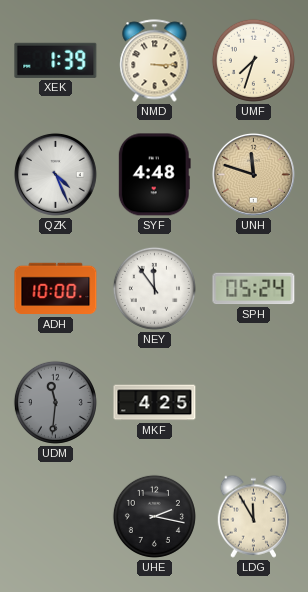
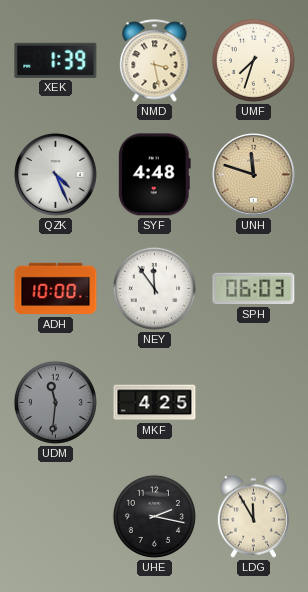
NMD: 3:15 -> 3:28
SPH: 05:24 -> 06:03
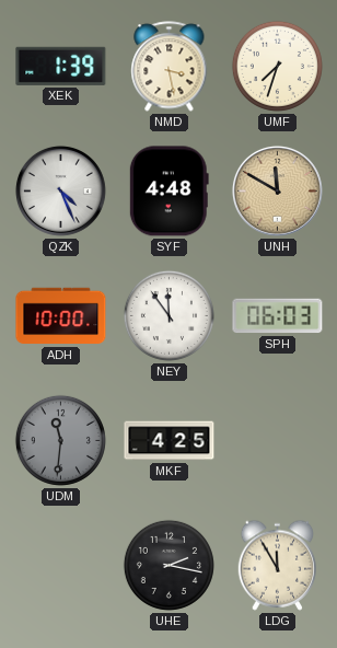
UNH: 11:48 -> 11:50
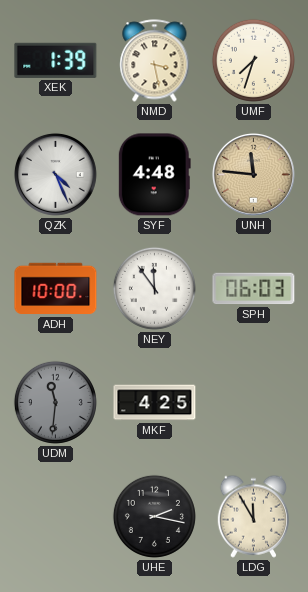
UNH: 11:50 -> 11:46
